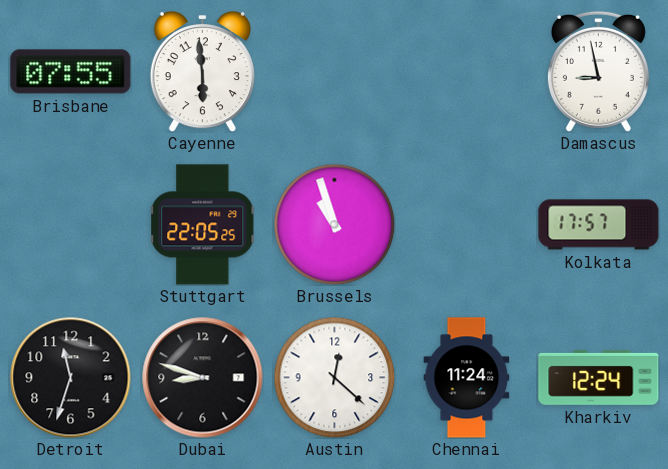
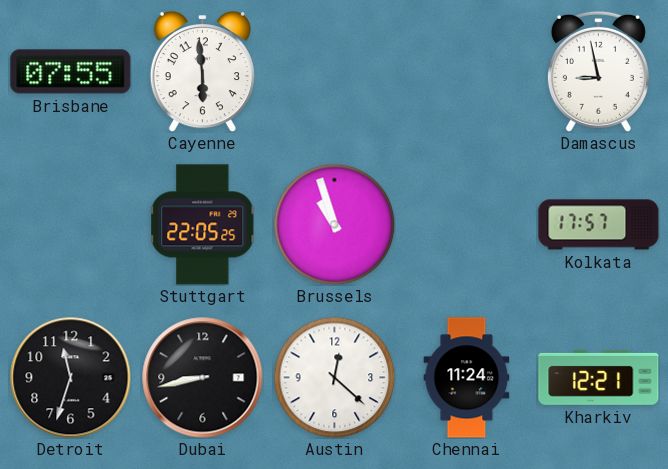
Dubai: 8:48 -> 8:43
Kharkiv: 12:24 -> 12:21
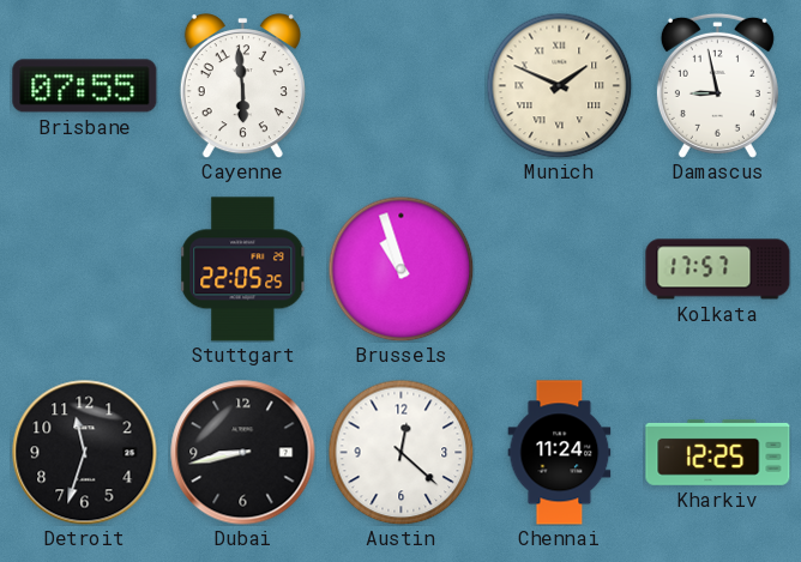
Munich: none -> 1:49
Kharkiv: 12:21 -> 12:25
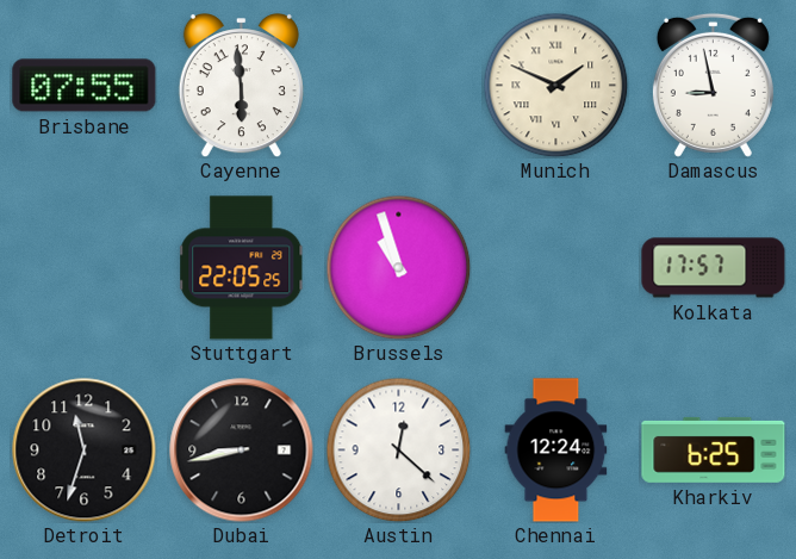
Chennai: 11:24 -> 12:24
Kharkiv: 12:25 -> 6:25
